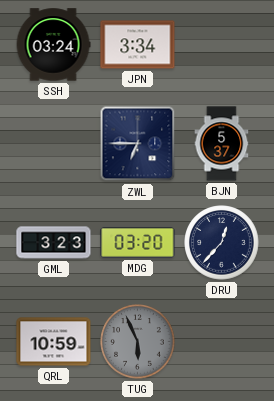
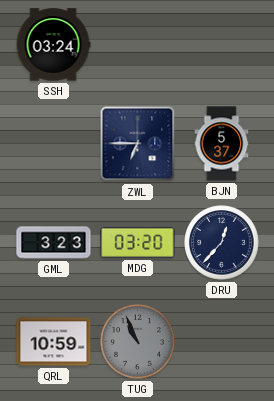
JPN: 3:34 -> none
TUG: 5:56 -> 10:56
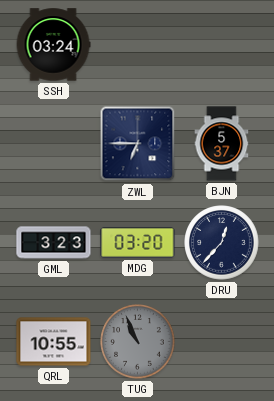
QRL: 10:59 -> 10:55
